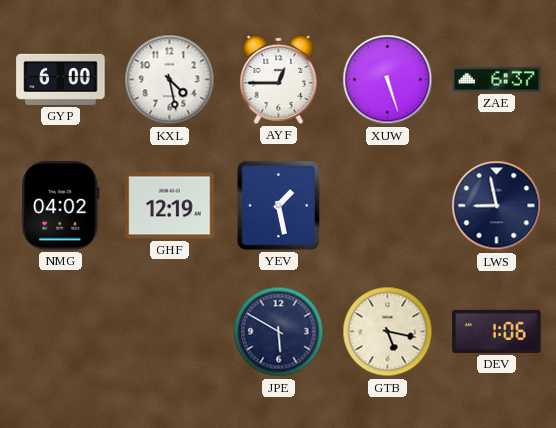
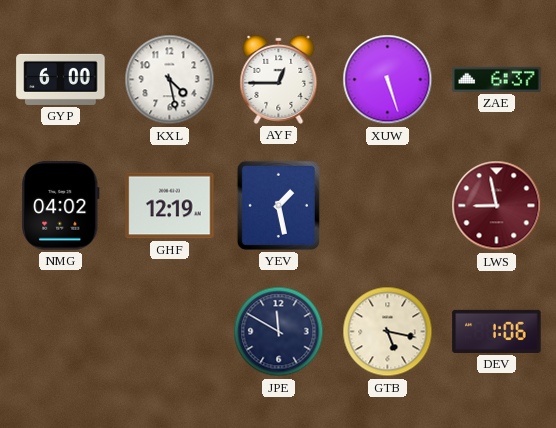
LWS dial: navy -> burgundy
JPE: 5:50 -> 11:50
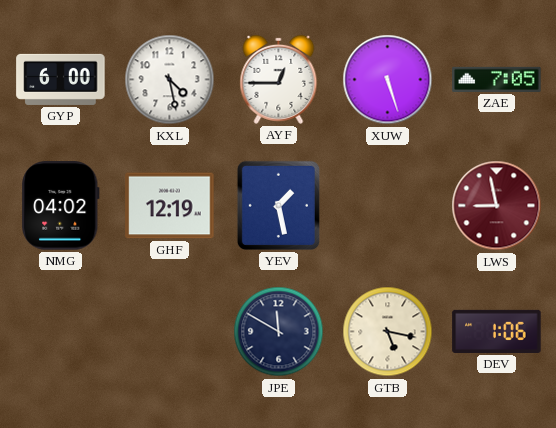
ZAE: 6:37 -> 7:05
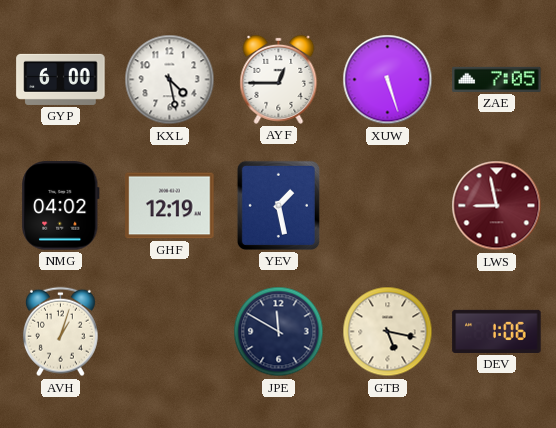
AVH: none -> 1:03
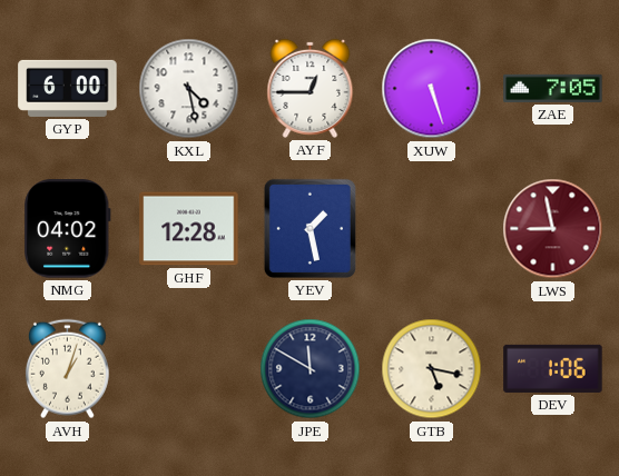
GHF: 12:19 -> 12:28
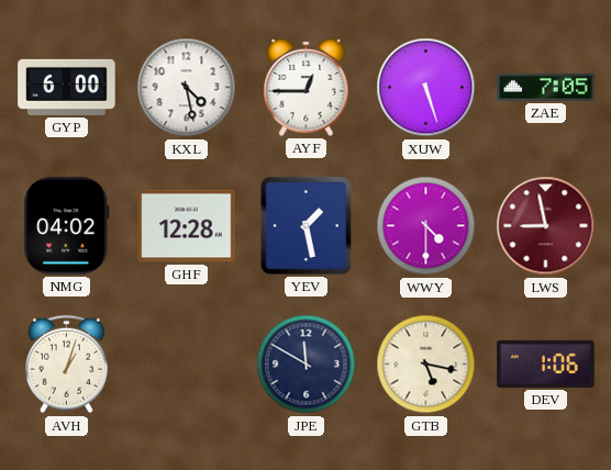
WWY: none -> 4:30
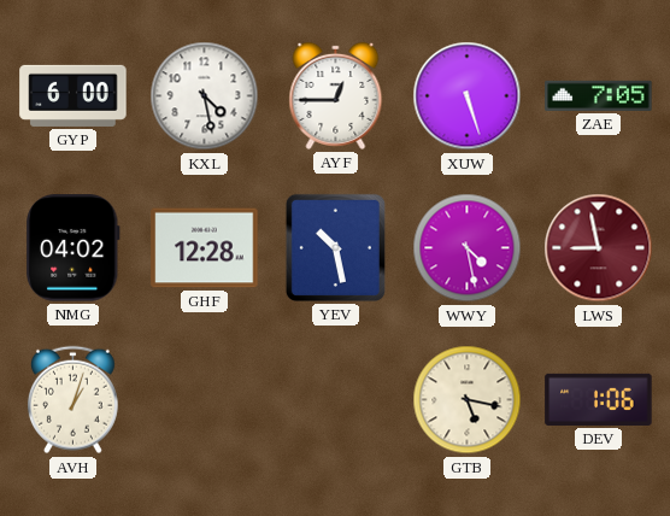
YEV: 1:28 -> 10:28
WWY: 4:30 -> 4:28
JPE: 11:50 -> none
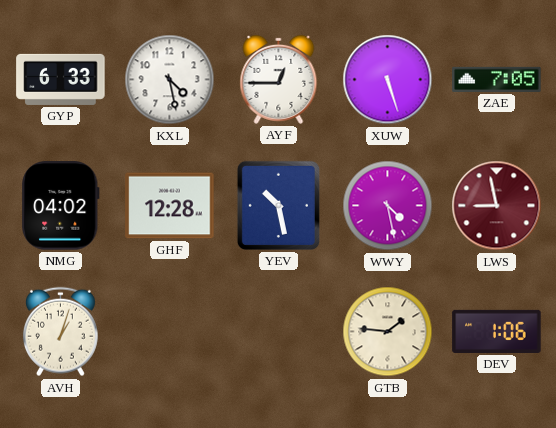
GYP: 6:00 -> 6:33
GTB: 5:17 -> 1:46
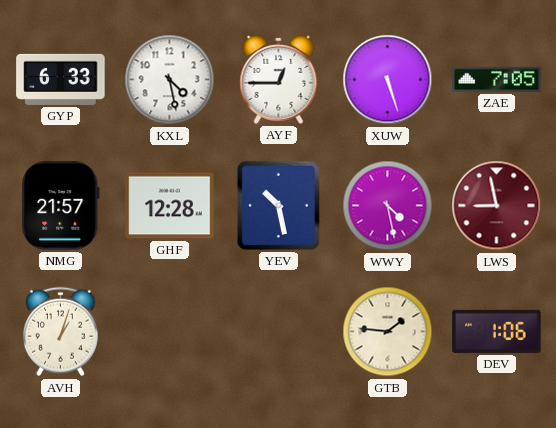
NMG: 04:02 -> 21:57
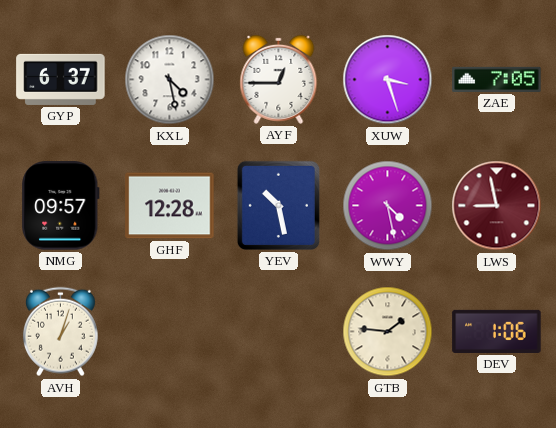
GYP: 6:33 -> 6:37
XUW: 5:27 -> 3:27
NMG: 21:57 -> 09:57
